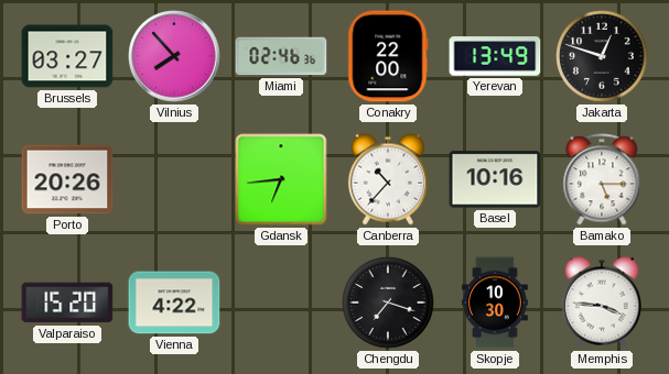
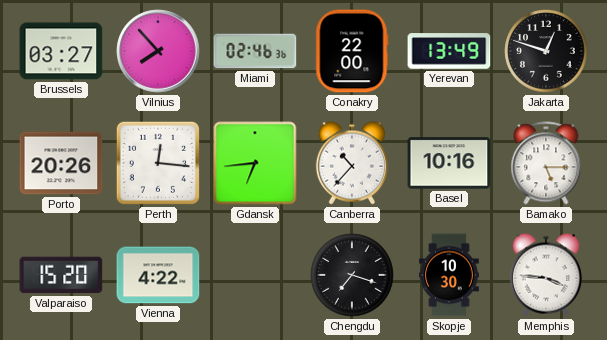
Perth: none -> 12:16
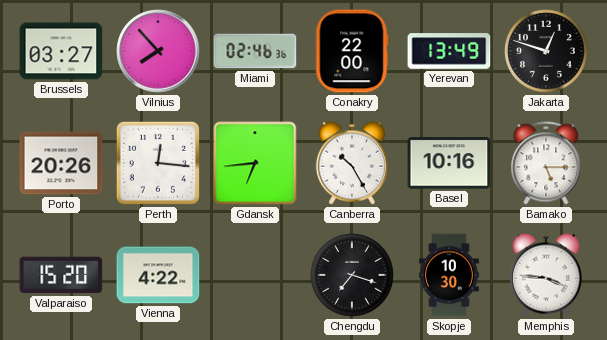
Canberra: 10:37 -> 10:25
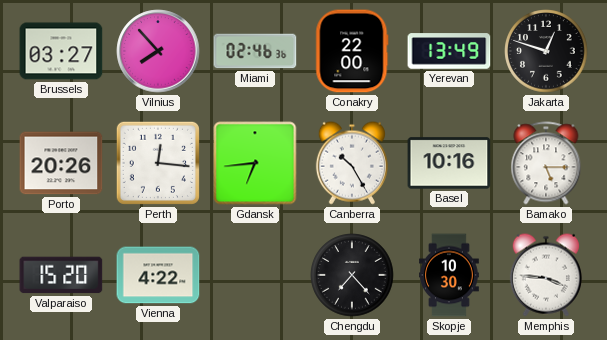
Chengdu: 7:18 -> 7:23
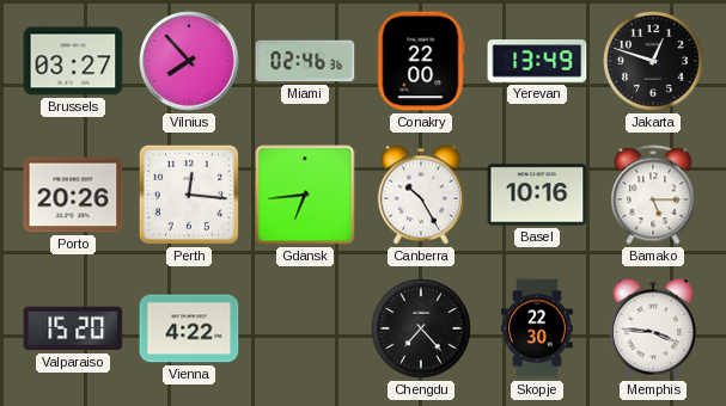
Skopje: 10:30 -> 22:30
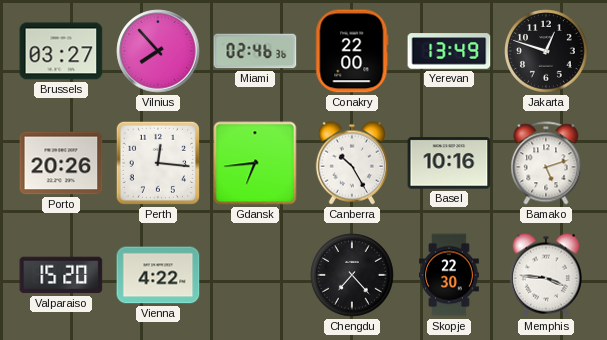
Bamako: 5:15 -> 5:12
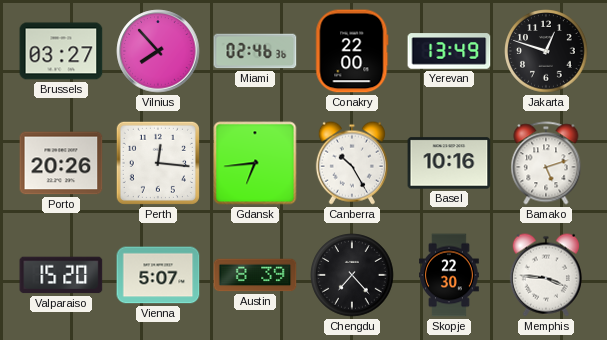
Vienna: 4:22 -> 5:07
Austin: none -> 8:39
